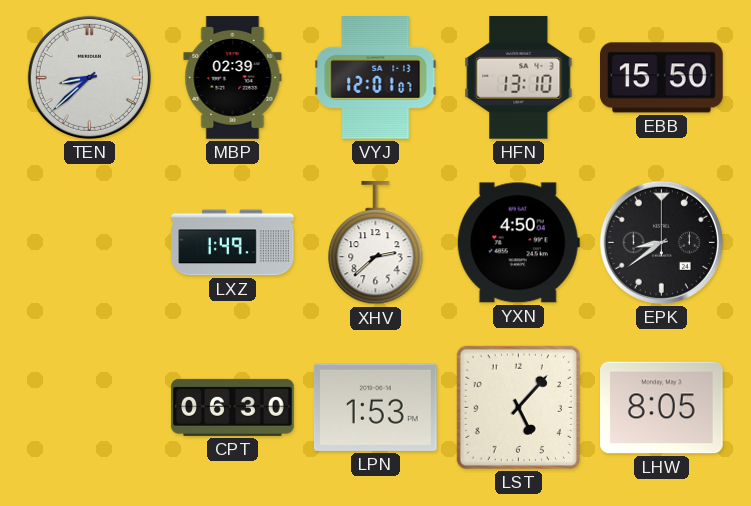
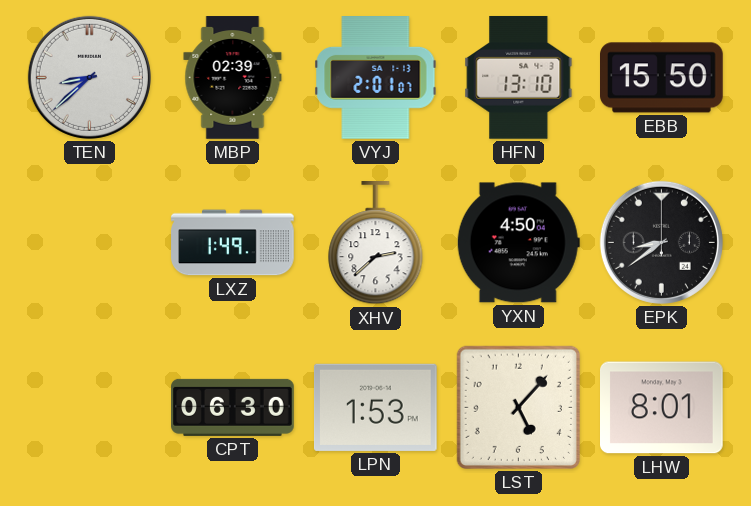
VYJ: 12:01 -> 2:01
LHW: 8:05 -> 8:01
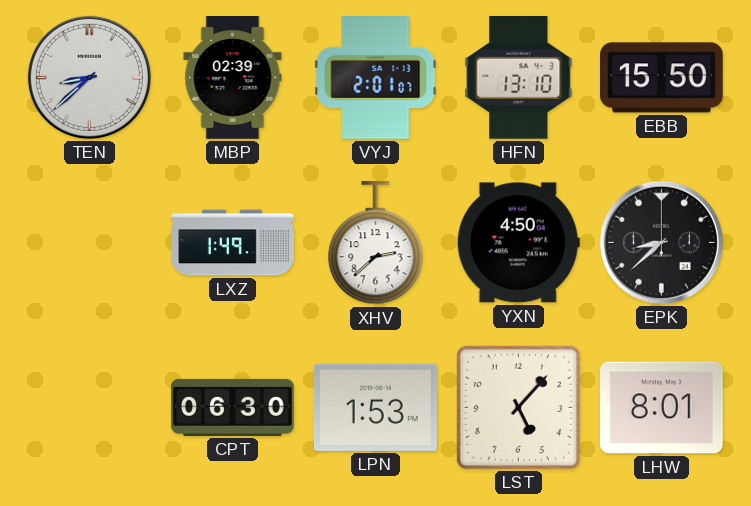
EPK: 8:39 -> 8:38
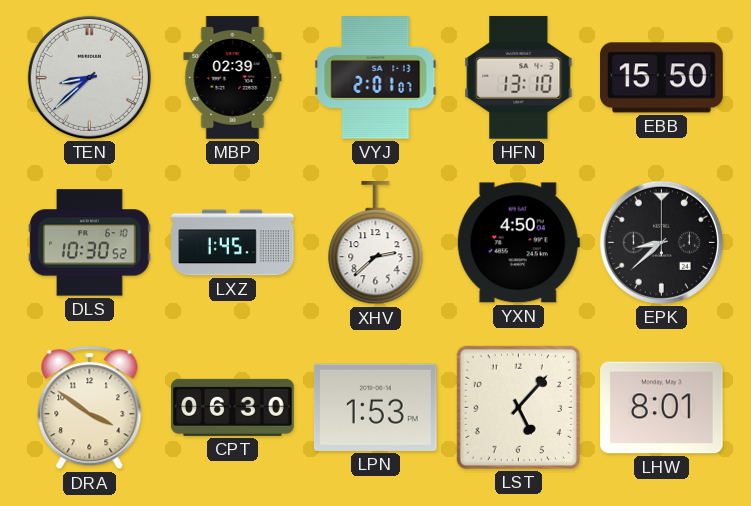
DLS: none -> 10:30
LXZ: 1:49 -> 1:45
DRA: none -> 3:51
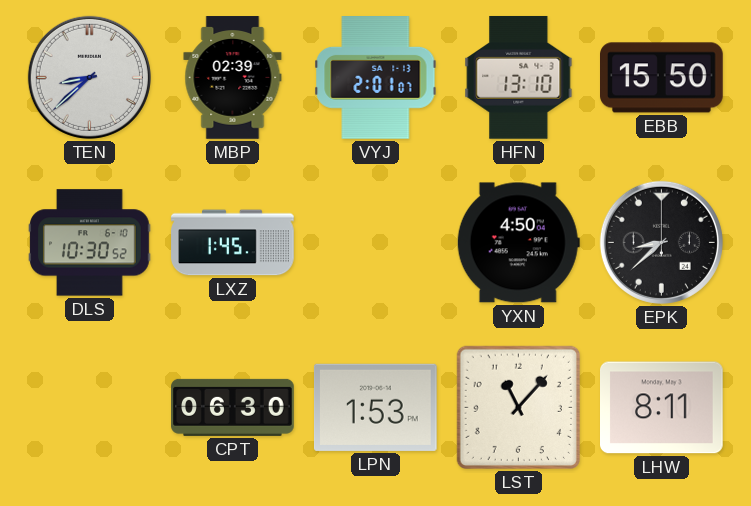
XHV: 2:38 -> none
DRA: 3:51 -> none
LST: 5:07 -> 11:07
LHW: 8:01 -> 8:11
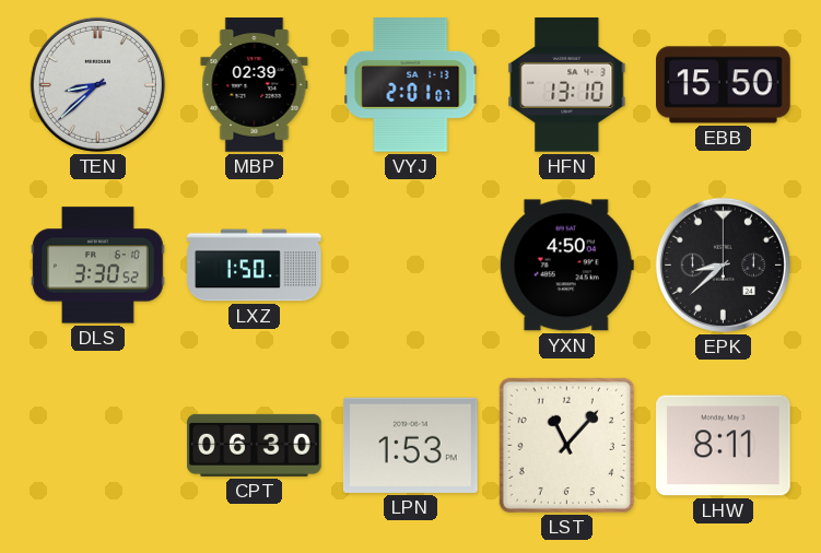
DLS: 10:30 -> 3:30
LXZ: 1:45 -> 1:50
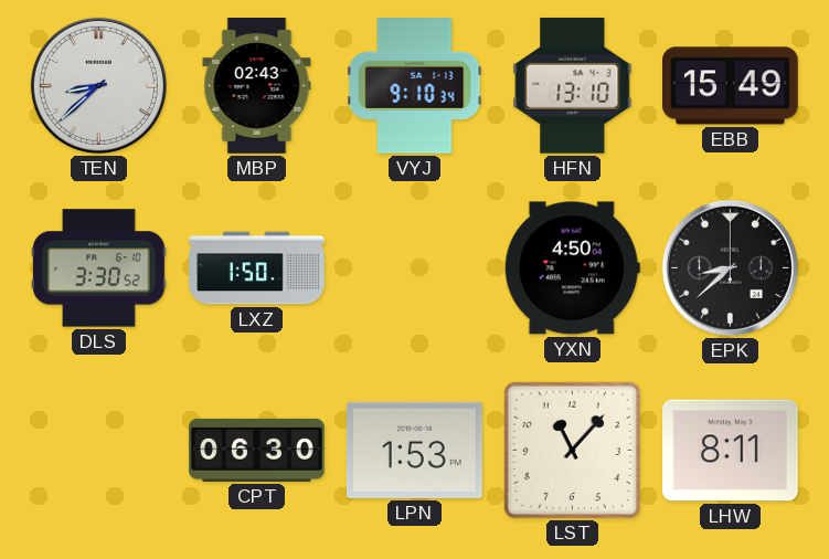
MBP: 02:39 -> 02:43
VYJ: 2:01 -> 9:10
EBB: 15:50 -> 15:49
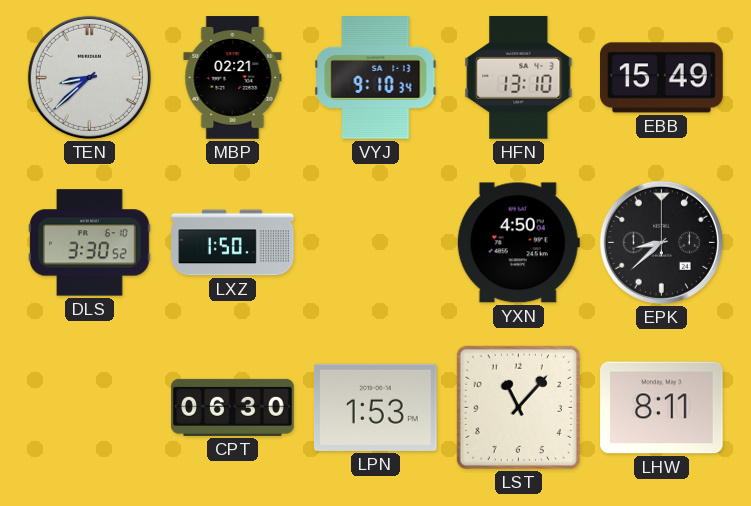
MBP: 02:43 -> 02:21
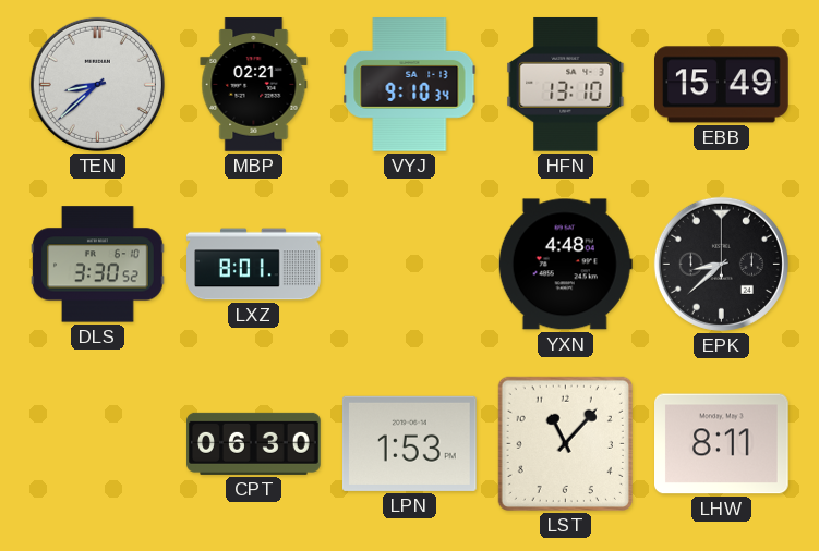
LXZ: 1:50 -> 8:01
YXN: 4:50 -> 4:48
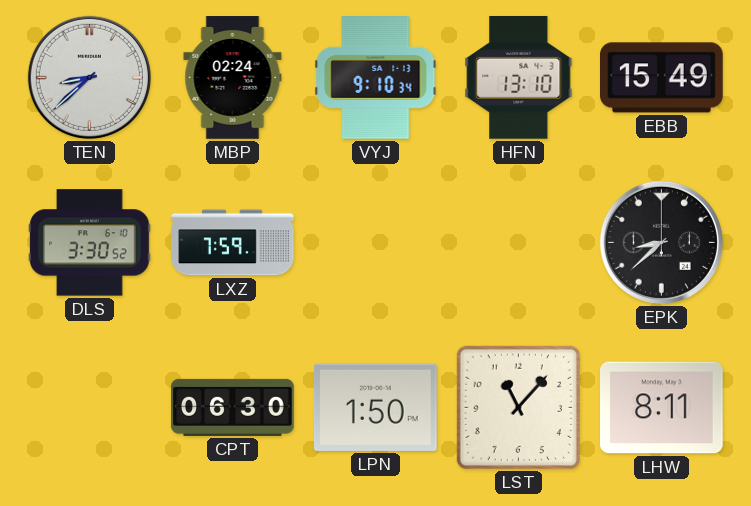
MBP: 02:21 -> 02:24
LXZ: 8:01 -> 7:59
YXN: 4:48 -> none
LPN: 1:53 -> 1:50
